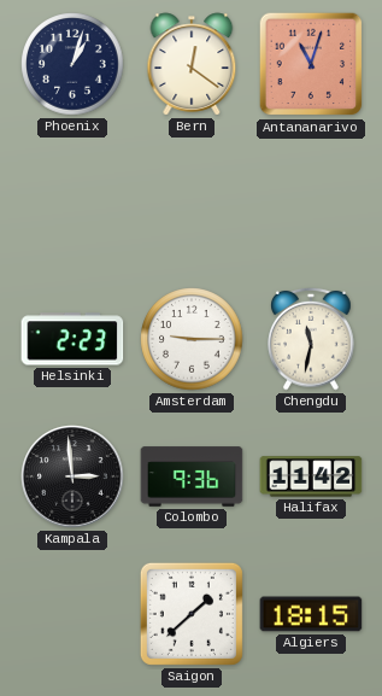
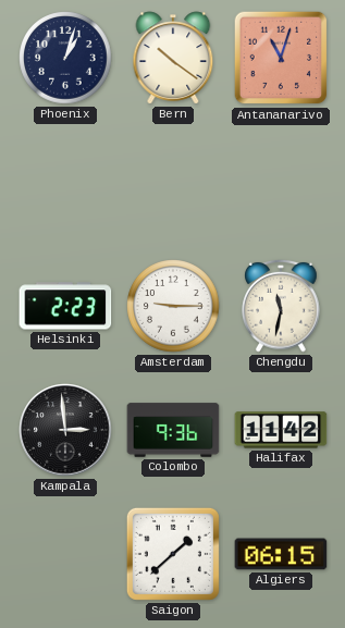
Bern: 12:21 -> 10:21
Algiers: 18:15 -> 06:15
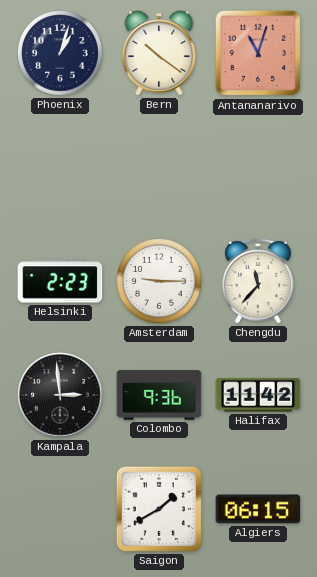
Chengdu: 11:32 -> 11:37
Saigon: 1:38 -> 1:40
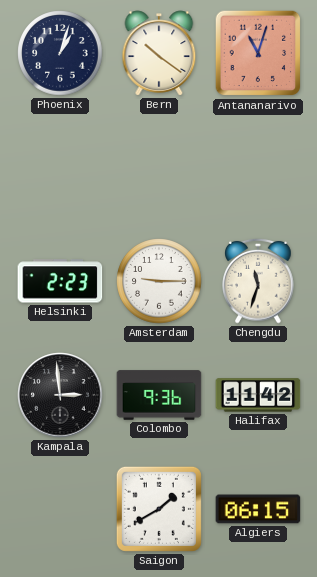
Chengdu: 11:37 -> 11:33
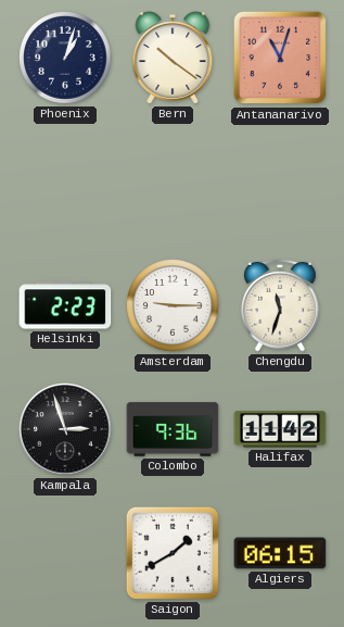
Kampala: 2:59 -> 2:57
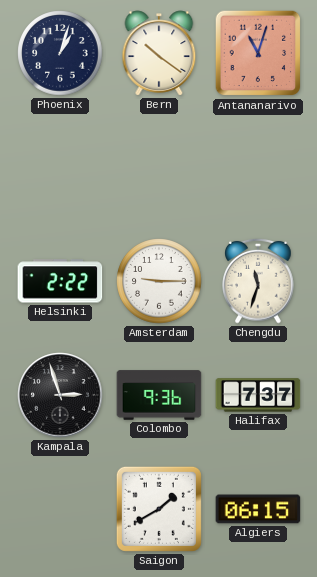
Helsinki: 2:23 -> 2:22
Halifax: 11:42 -> 7:37
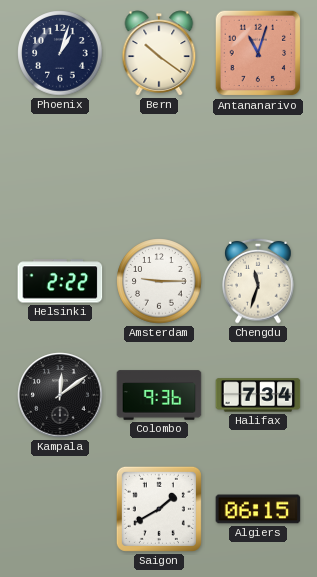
Kampala: 2:57 -> 12:09
Halifax: 7:37 -> 7:34
